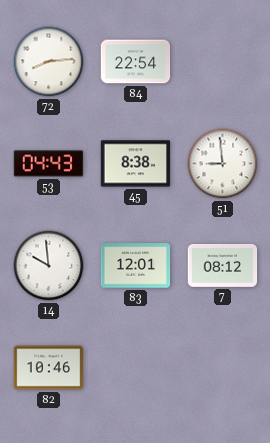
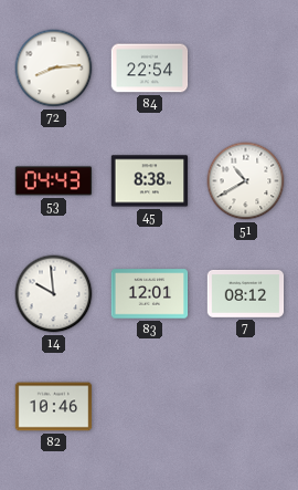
51: 8:59 -> 10:40
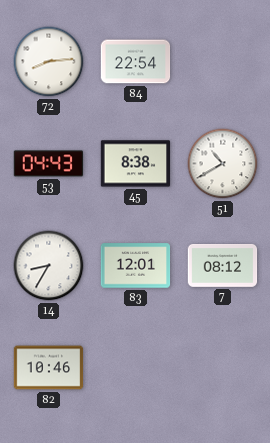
14: 9:59 -> 8:35
